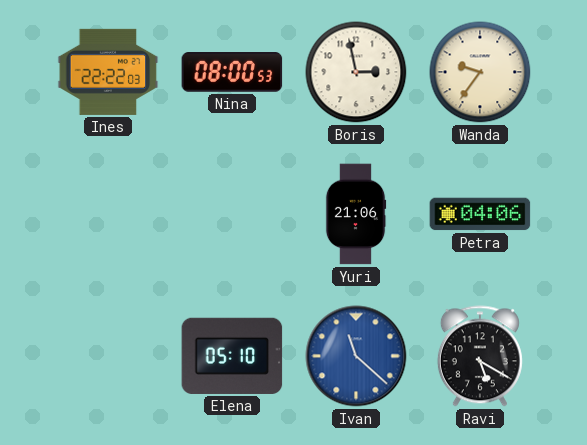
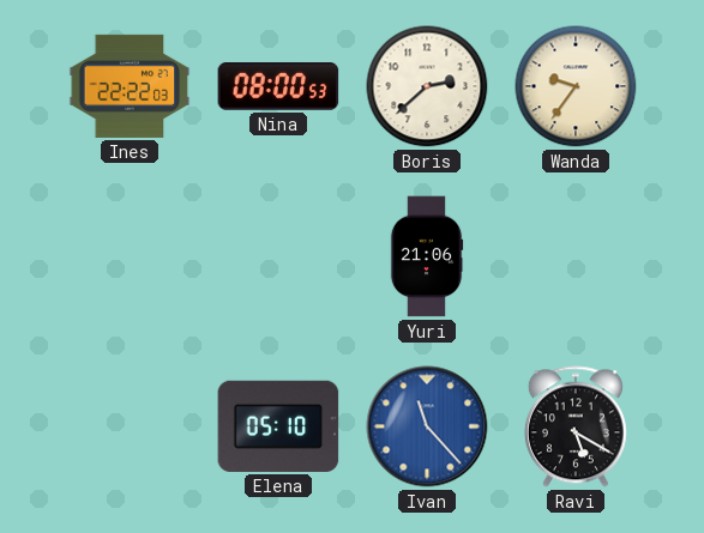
Boris: 2:58 -> 2:38
Petra: 04:06 -> none
Ivan: 11:22 -> 11:23
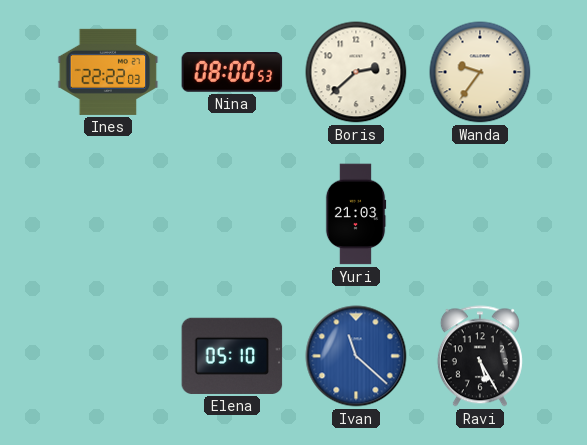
Yuri: 21:06 -> 21:03
Ivan: 11:23 -> 11:22
Ravi: 5:20 -> 5:25
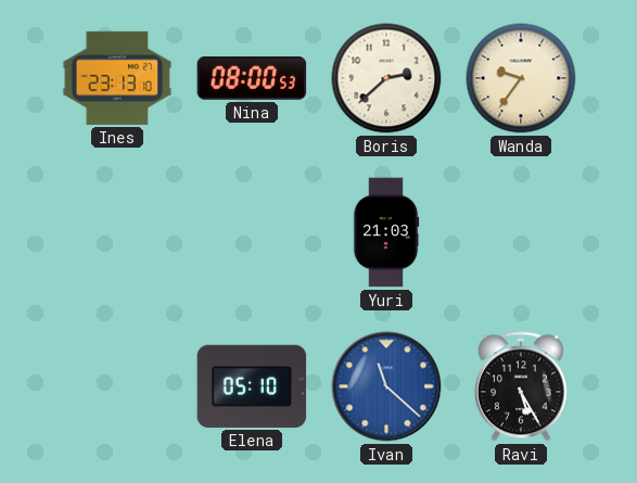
Ines: 22:22 -> 23:13
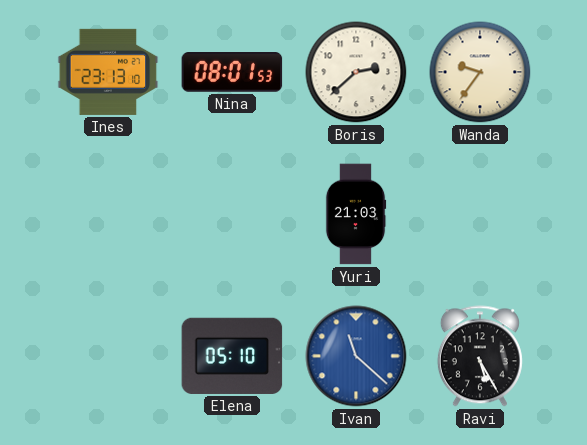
Nina: 08:00 -> 08:01
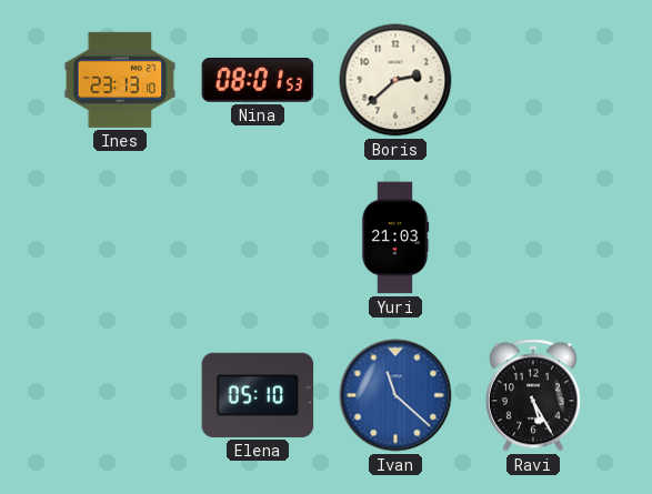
Wanda: 9:36 -> none
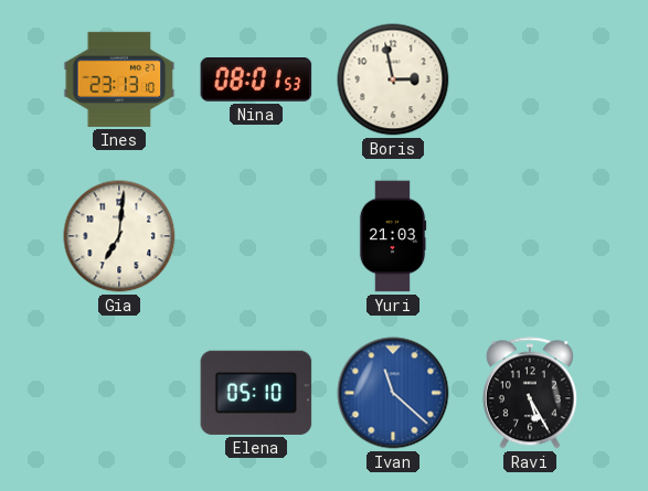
Boris: 2:38 -> 2:58
Gia: none -> 7:01
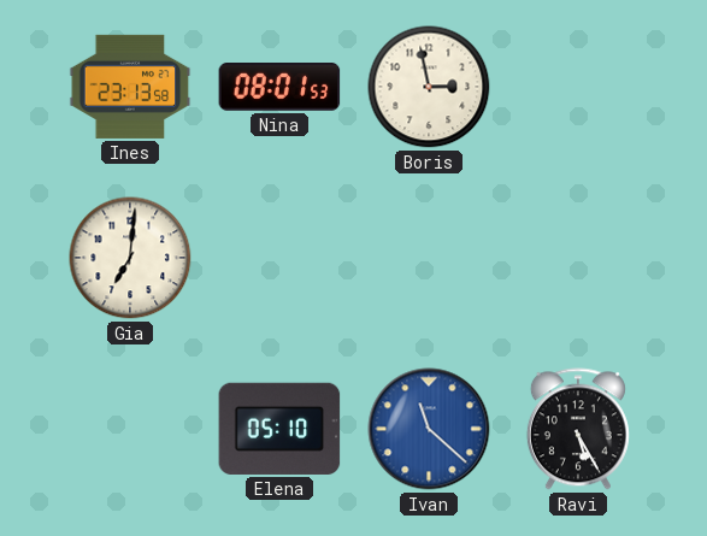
Ines: 23:13:10 -> 23:13:58
Yuri: 21:03 -> none
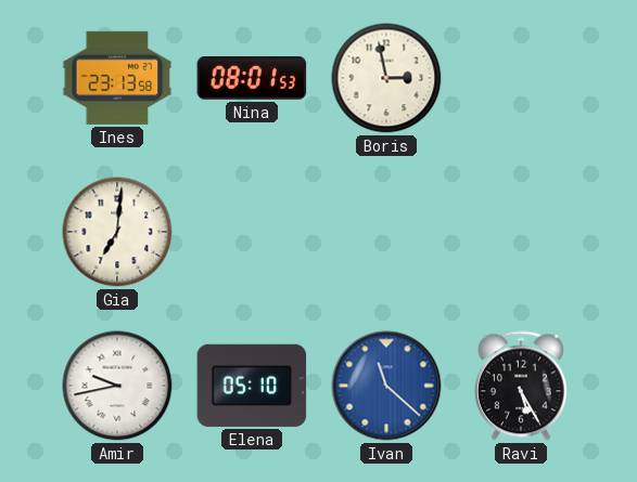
Amir: none -> 9:43
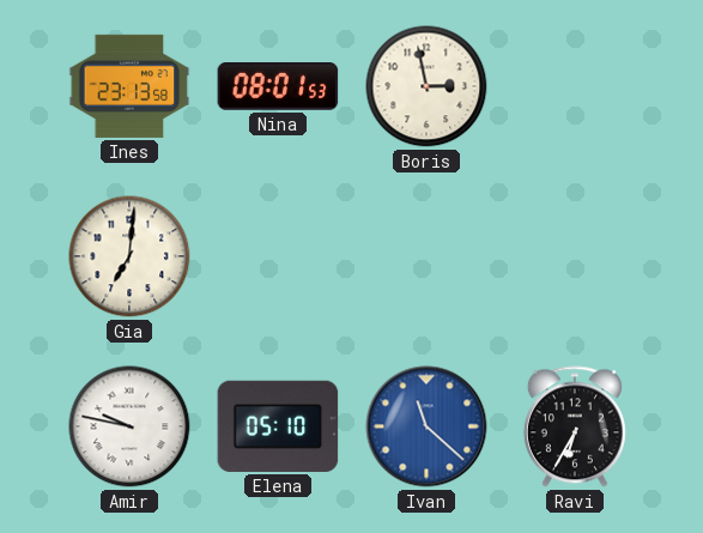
Amir: 9:43 -> 9:47
Ravi: 5:25 -> 6:35
